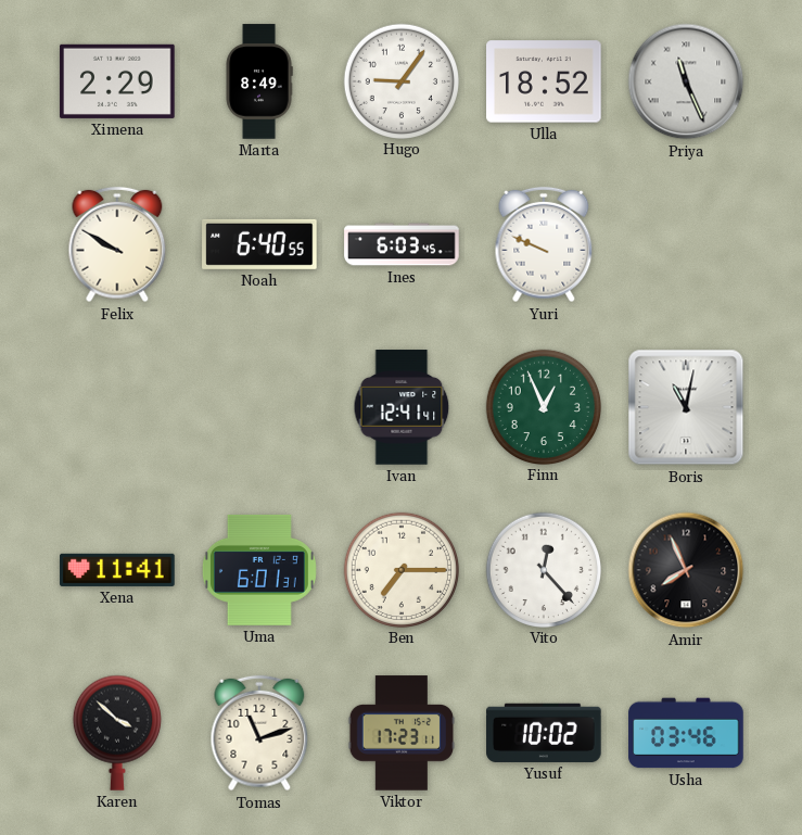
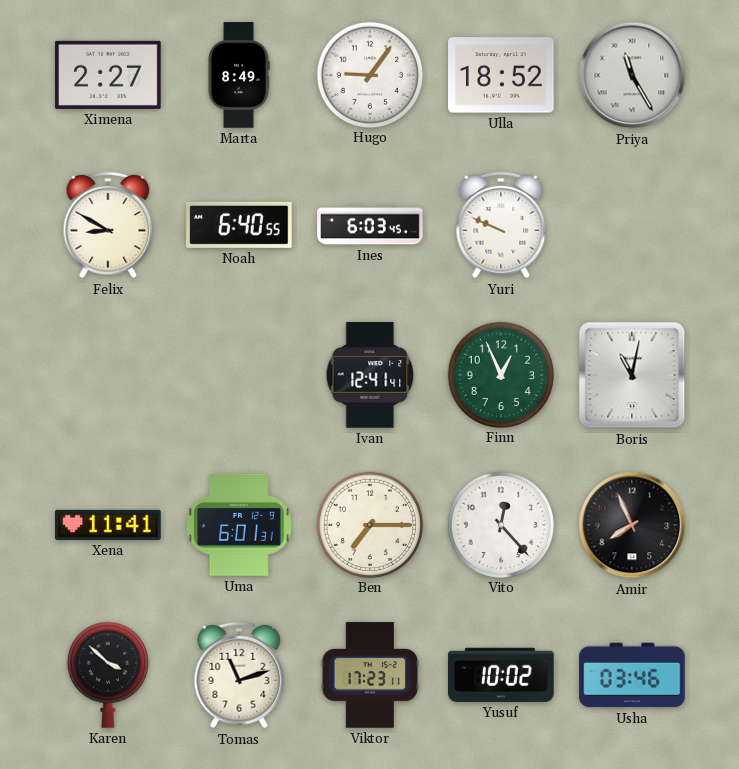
Ximena: 2:29 -> 2:27
Priya: 11:26 -> 11:25
Felix: 9:50 -> 8:50
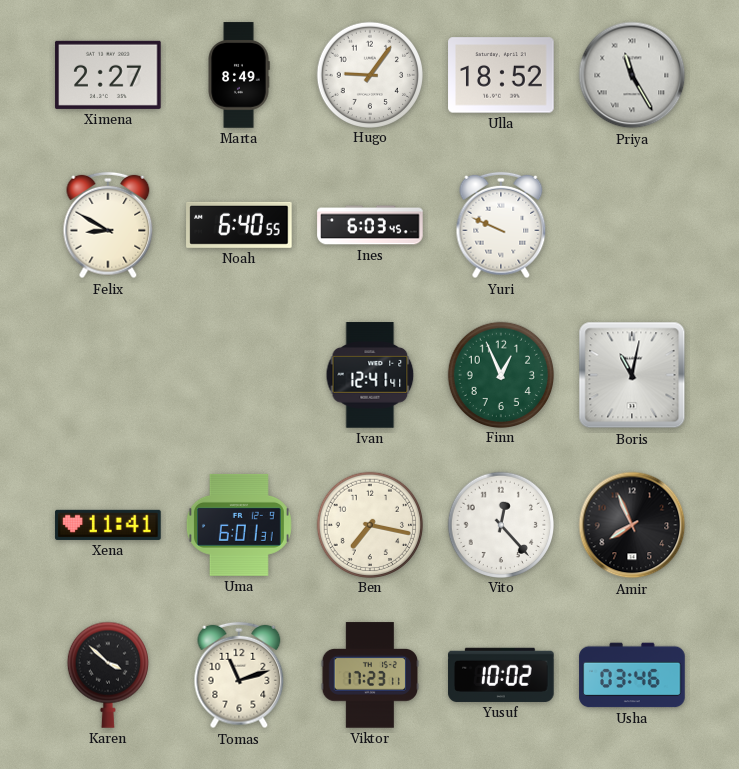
Ben: 7:15 -> 7:17
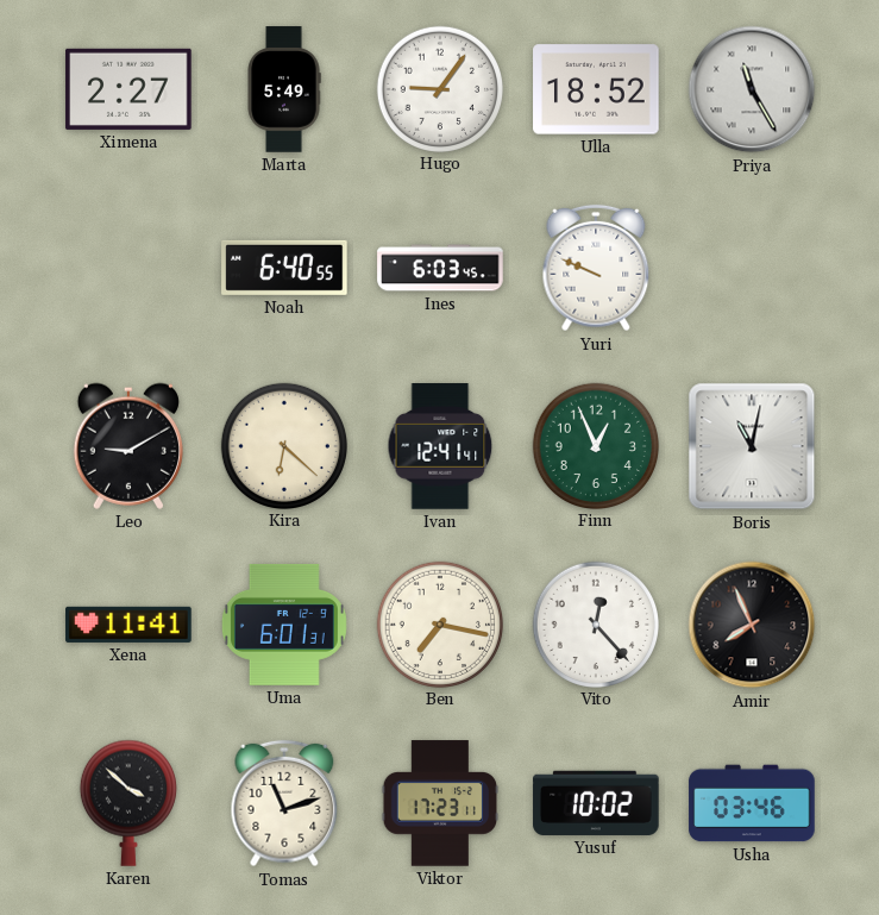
Marta: 8:49 -> 5:49
Felix: 8:50 -> none
Leo: none -> 9:10
Kira: none -> 6:22
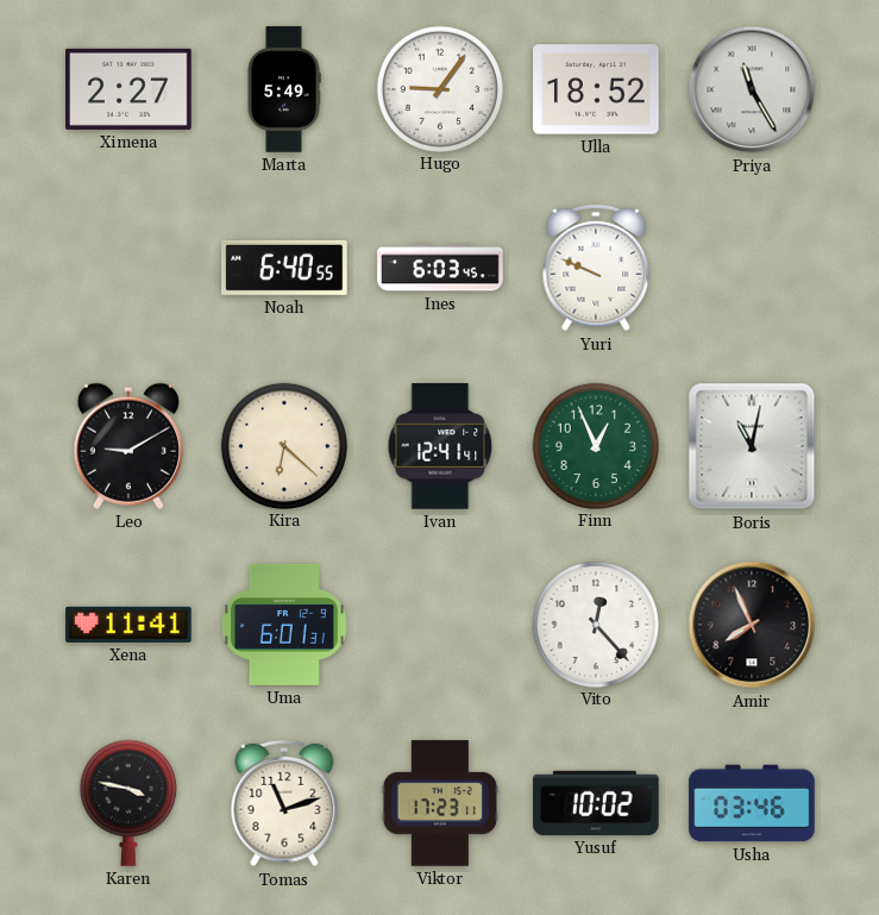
Ben: 7:17 -> none
Karen: 3:52 -> 3:47
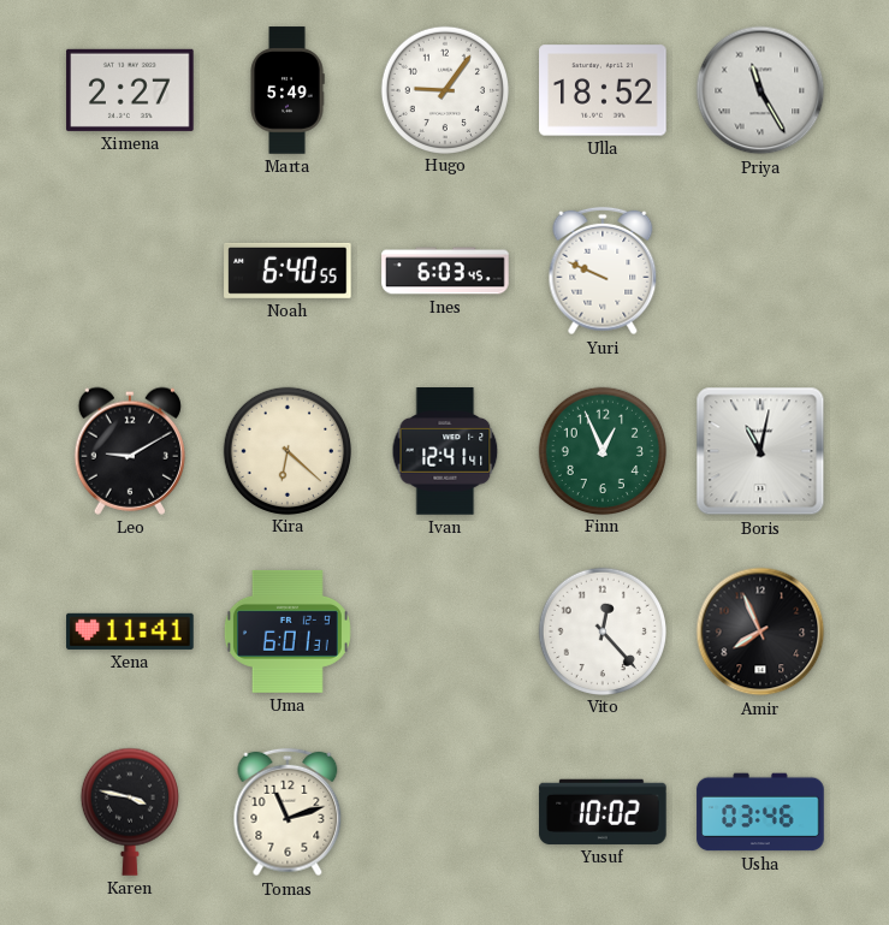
Viktor: 17:23 -> none
